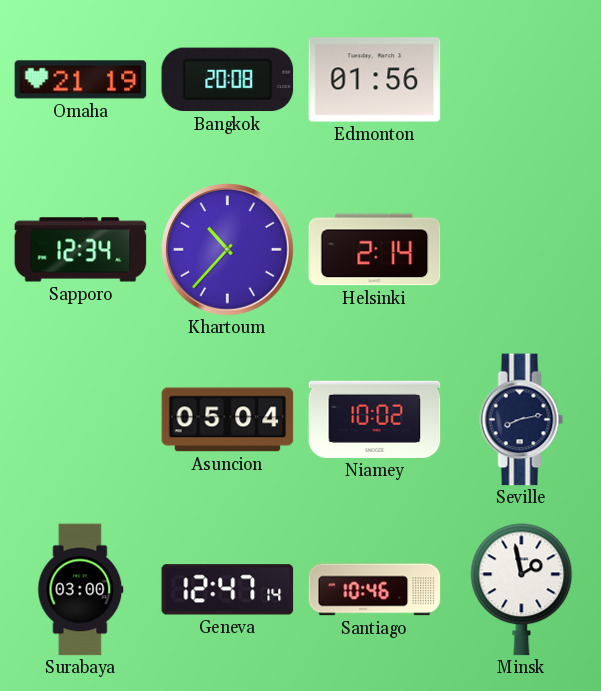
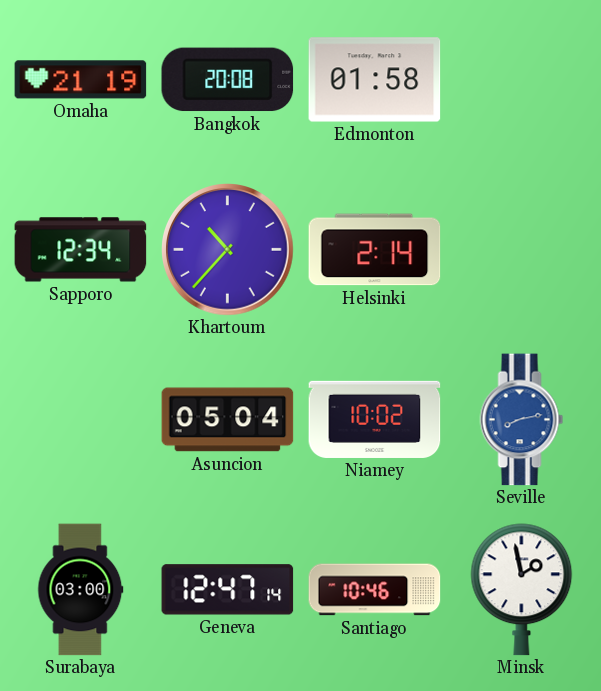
Edmonton: 01:56 -> 01:58
Seville dial: navy -> blue
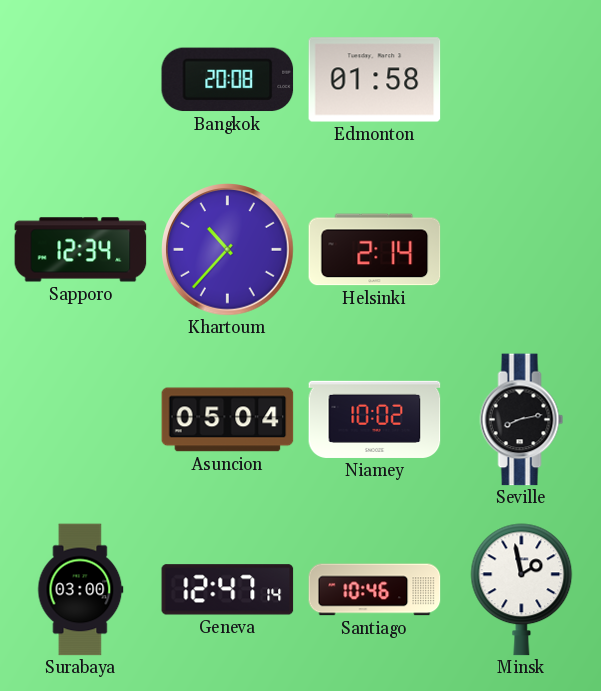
Omaha: 21:19 -> none
Seville dial: blue -> black
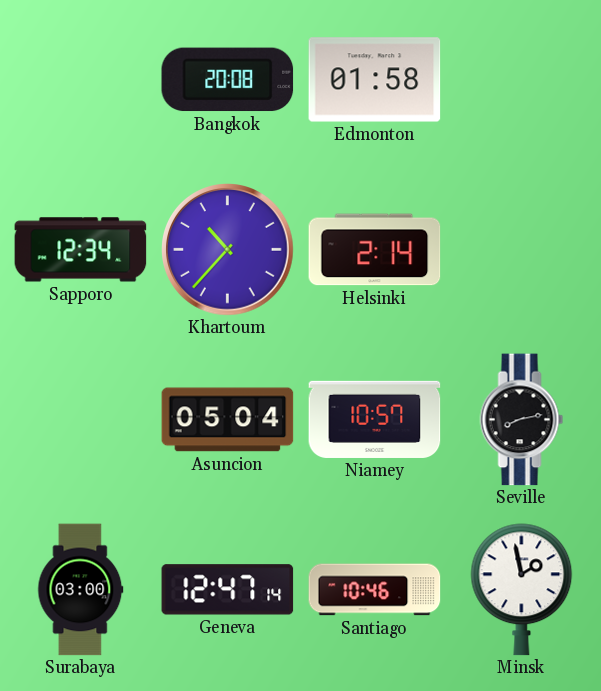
Niamey: 10:02 -> 10:57
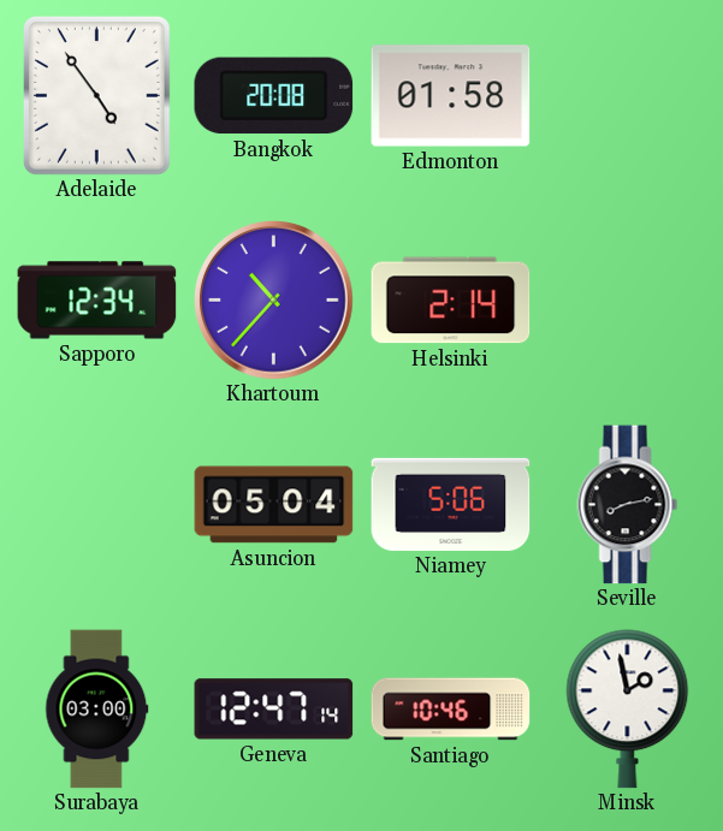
Adelaide: none -> 4:54
Niamey: 10:57 -> 5:06
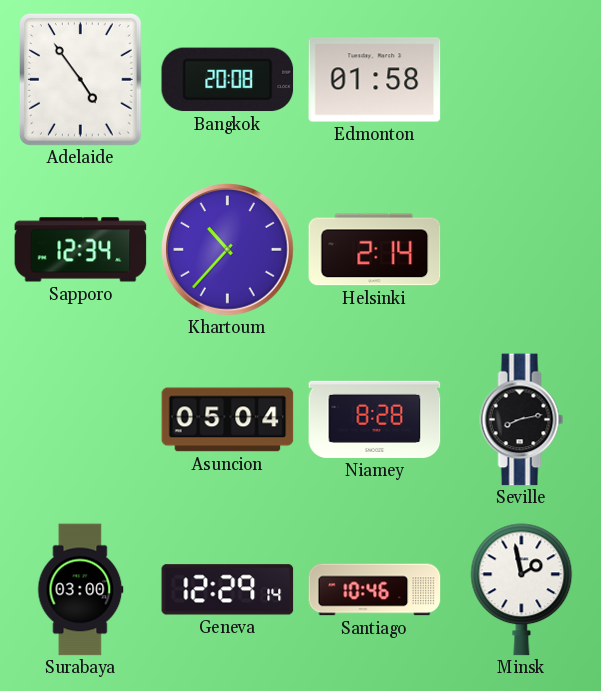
Niamey: 5:06 -> 8:28
Geneva: 12:47 -> 12:29
